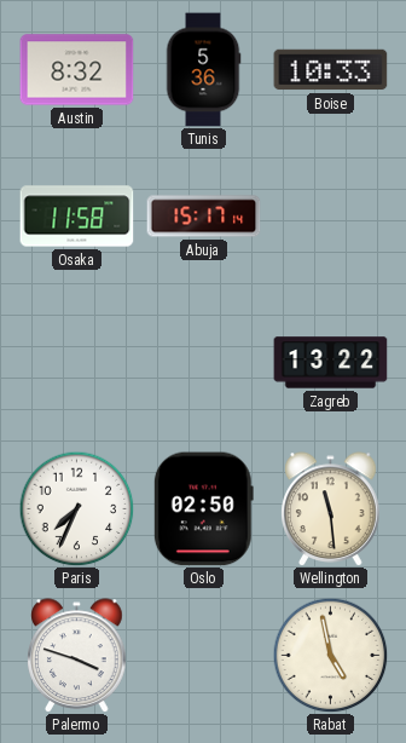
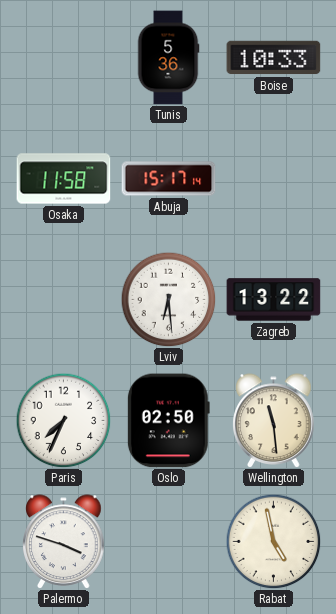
Austin: 8:32 -> none
Lviv: none -> 6:29
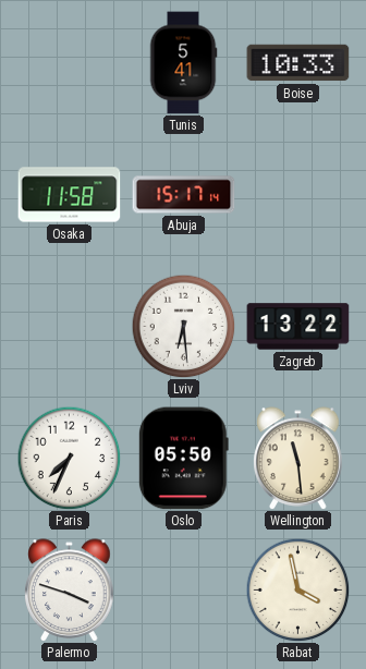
Tunis: 5:36 -> 5:41
Oslo: 02:50 -> 05:50
Rabat: 4:58 -> 3:58
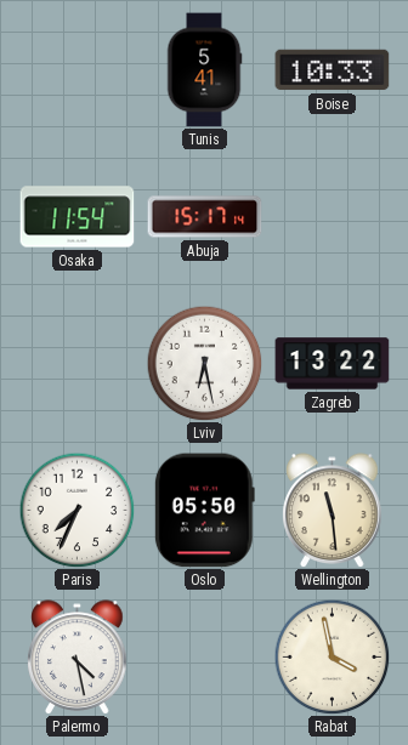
Osaka: 11:58 -> 11:54
Lviv: 6:29 -> 6:28
Palermo: 3:48 -> 4:28
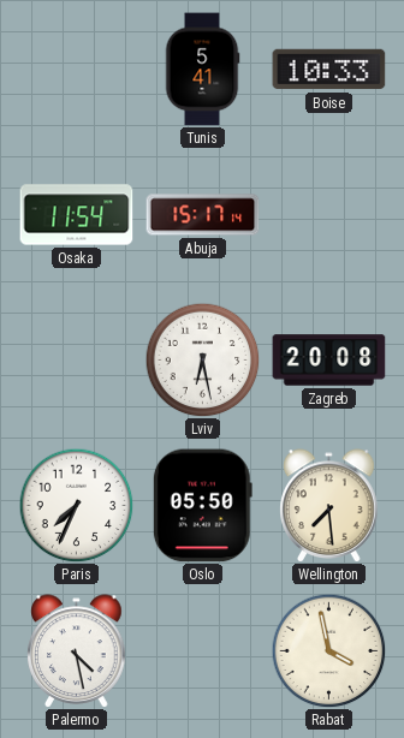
Zagreb: 13:22 -> 20:08
Wellington: 11:29 -> 7:29
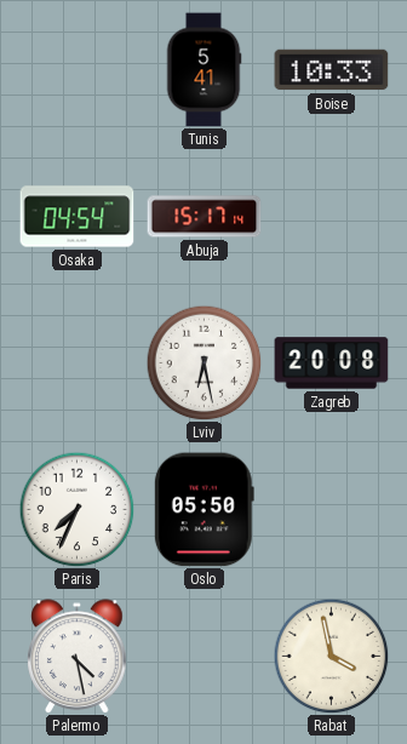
Osaka: 11:54 -> 04:54
Wellington: 7:29 -> none
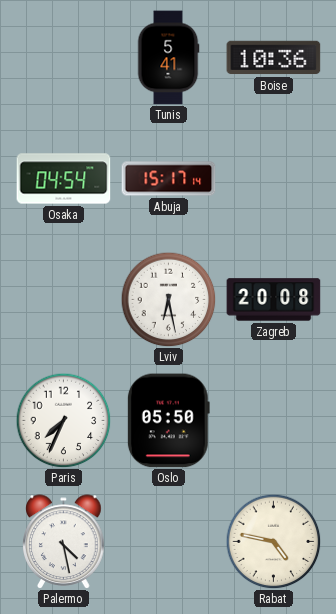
Boise: 10:33 -> 10:36
Rabat: 3:58 -> 4:47
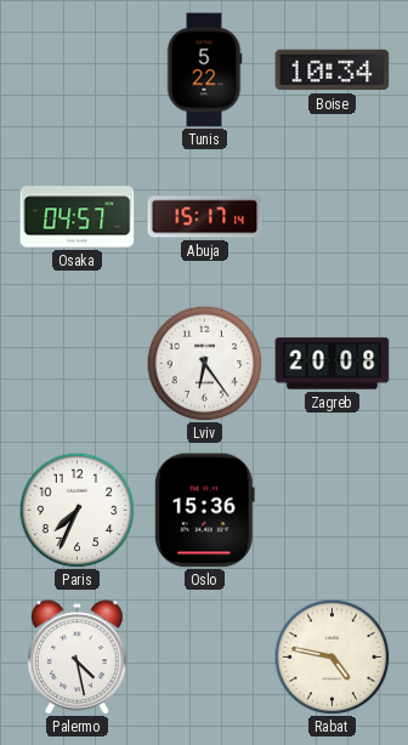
Tunis: 5:41 -> 5:22
Boise: 10:36 -> 10:34
Osaka: 04:54 -> 04:57
Lviv: 6:28 -> 6:24
Oslo: 05:50 -> 15:36
